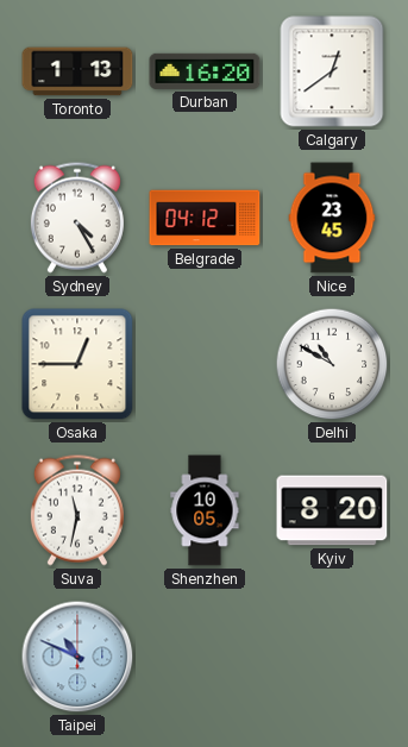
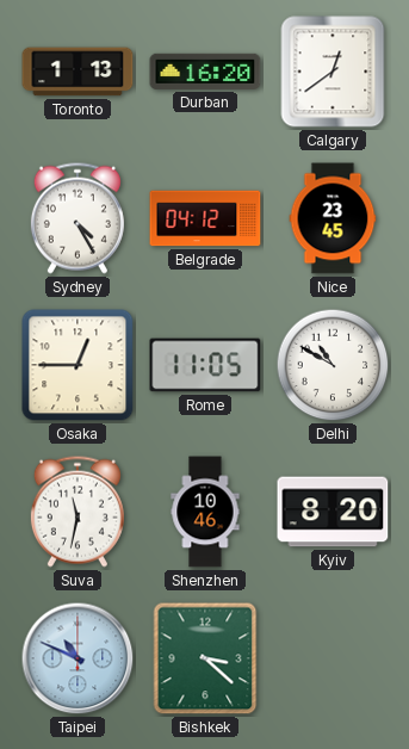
Rome: none -> 11:05
Shenzhen: 10:05 -> 10:46
Bishkek: none -> 3:22
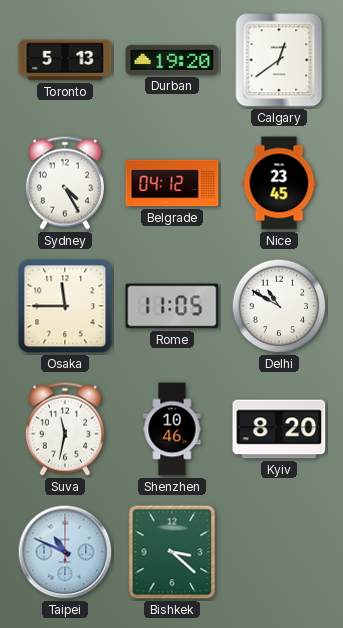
Toronto: 1:13 -> 5:13
Durban: 16:20 -> 19:20
Osaka: 12:45 -> 11:45
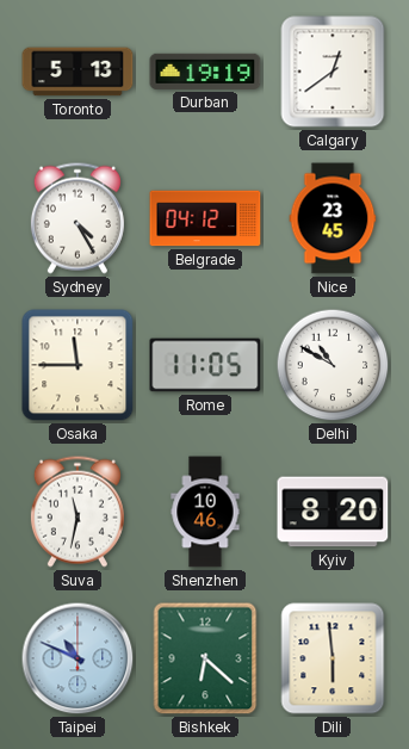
Durban: 19:20 -> 19:19
Bishkek: 3:22 -> 6:22
Dili: none -> 5:59
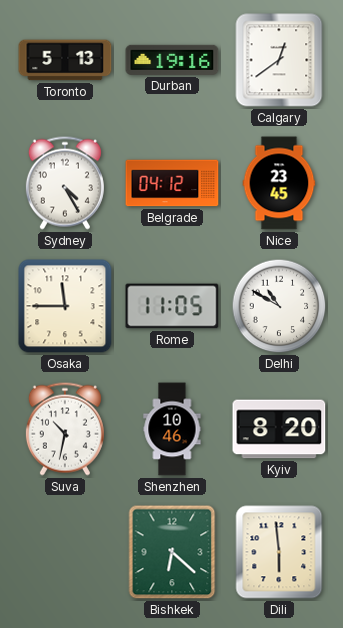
Durban: 19:19 -> 19:16
Suva: 11:32 -> 10:32
Taipei: 10:49 -> none
